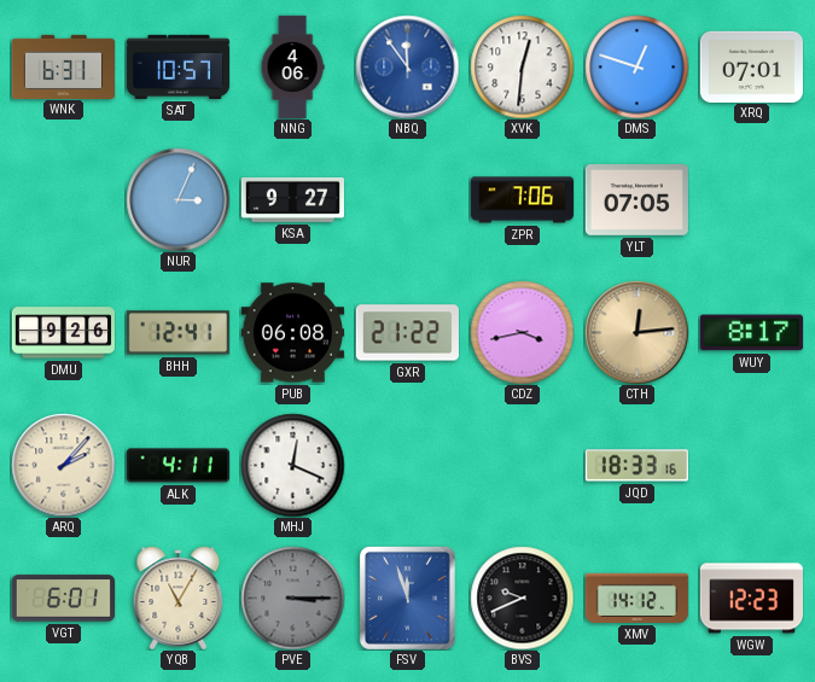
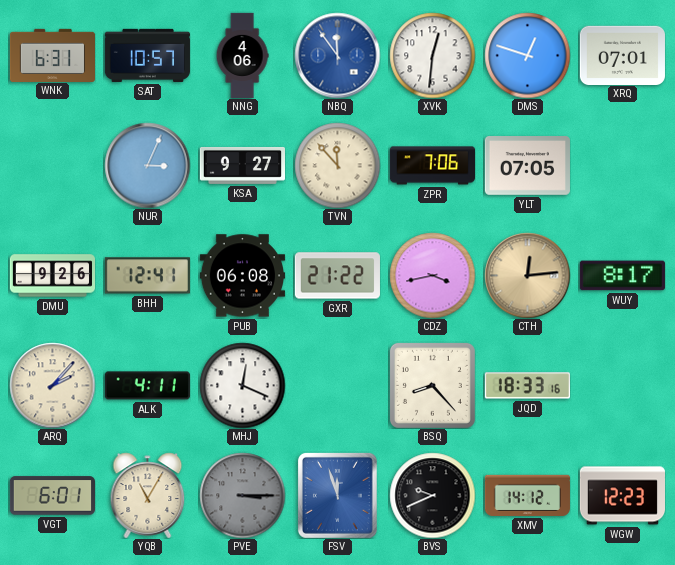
TVN: none -> 11:53
BSQ: none -> 8:23
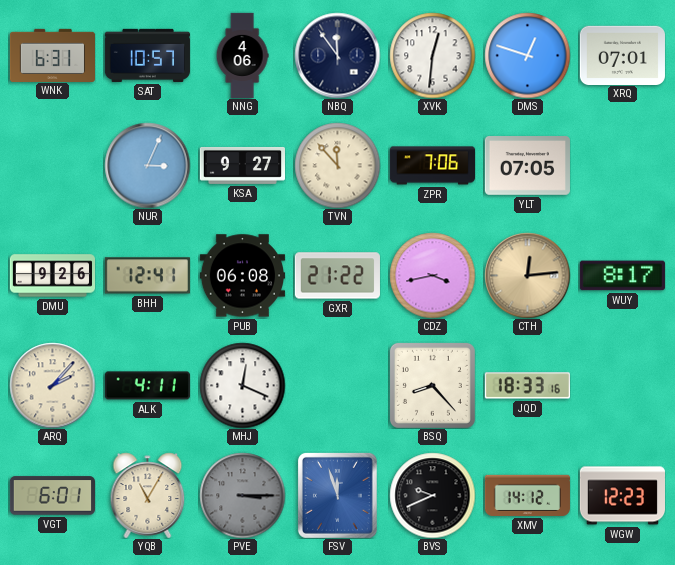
NBQ dial: blue -> navy
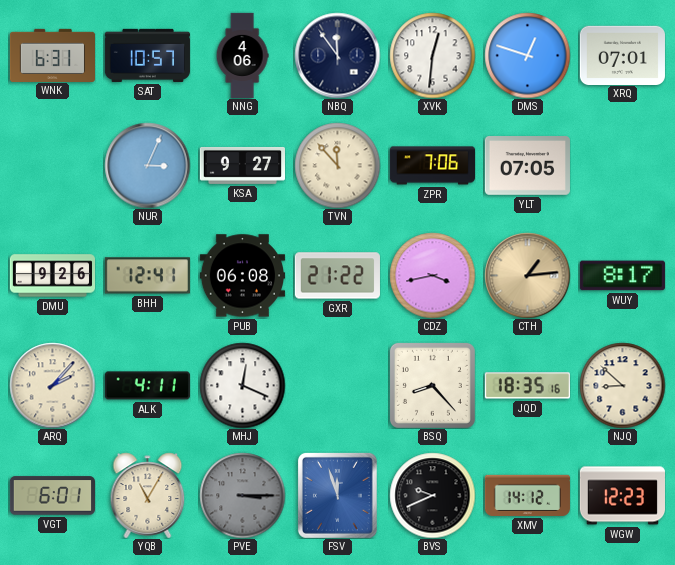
CTH: 12:14 -> 1:14
JQD: 18:33 -> 18:35
NJQ: none -> 8:52
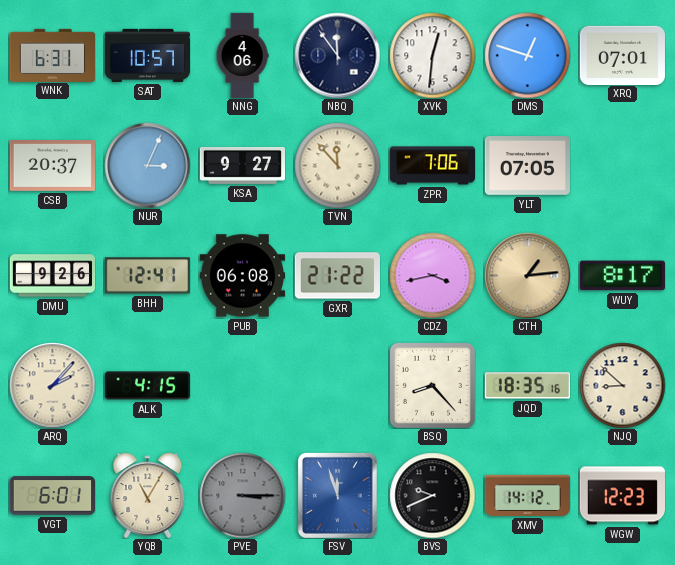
CSB: none -> 20:37
ALK: 4:11 -> 4:15
MHJ: 12:19 -> none
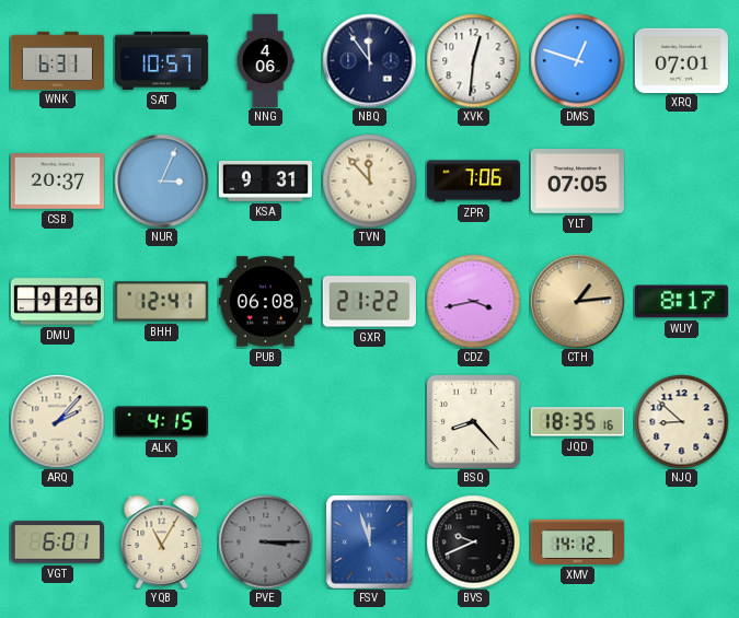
KSA: 9:27 -> 9:31
WGW: 12:23 -> none
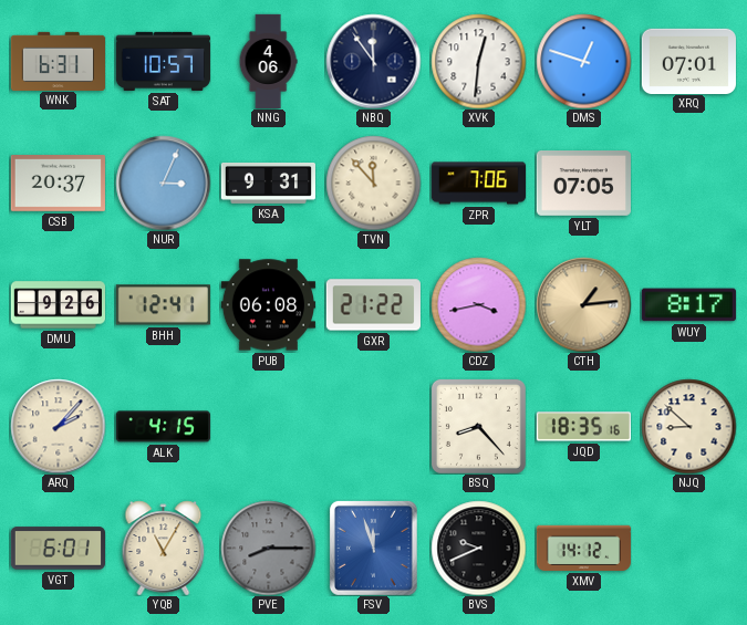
PVE: 3:15 -> 8:15
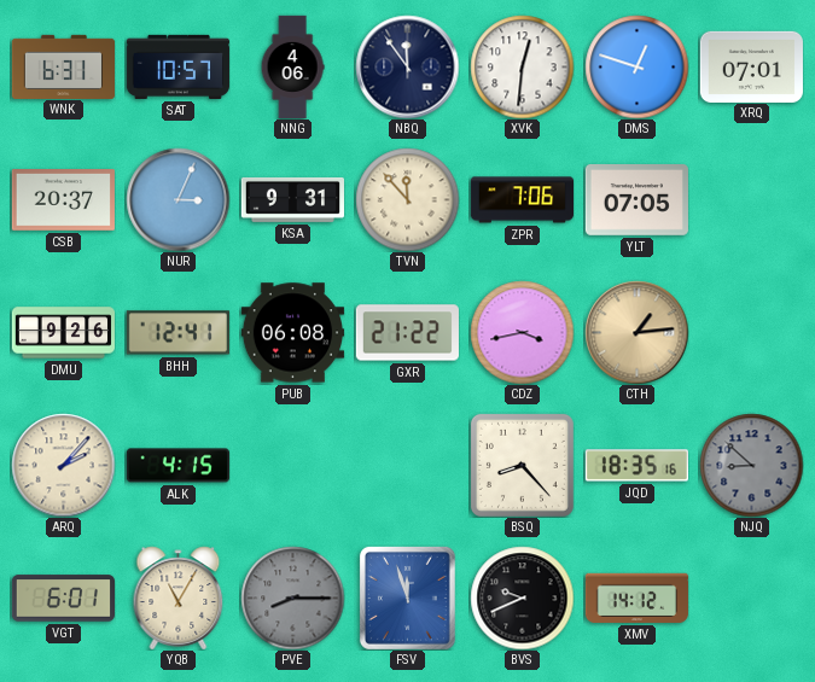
WUY: 8:17 -> none
NJQ dial: cream -> grey
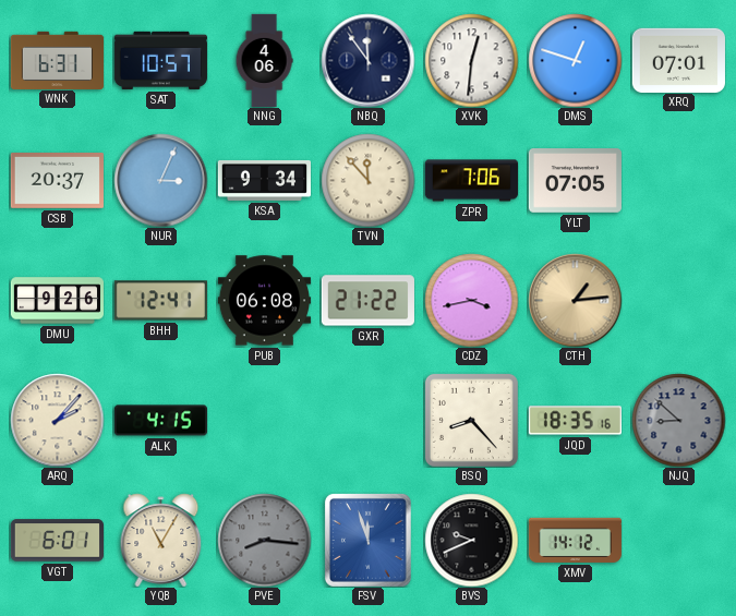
KSA: 9:31 -> 9:34
PVE: 8:15 -> 8:16
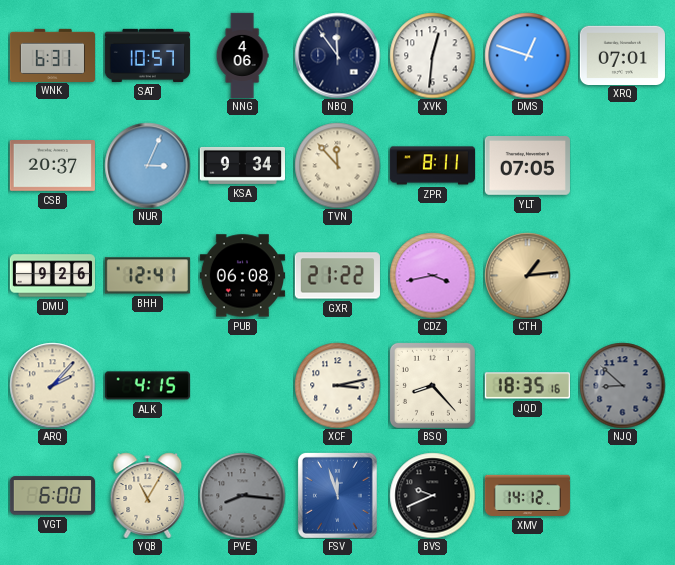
ZPR: 7:06 -> 8:11
XCF: none -> 3:13
VGT: 6:01 -> 6:00
